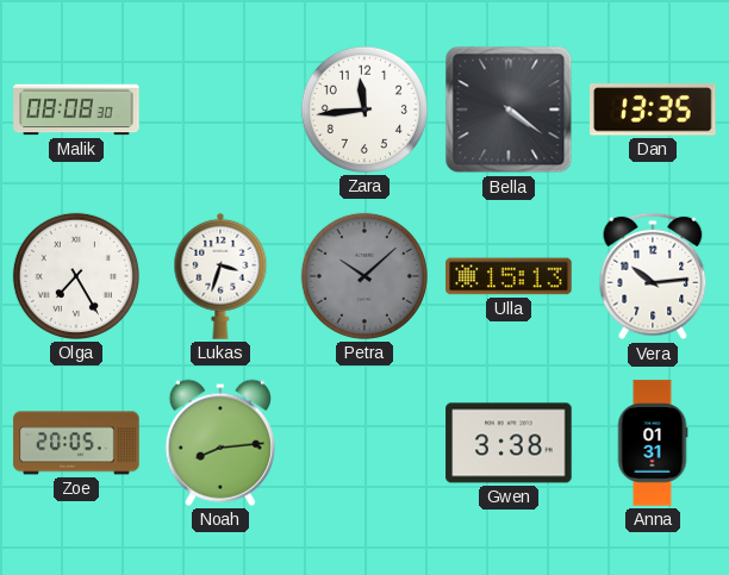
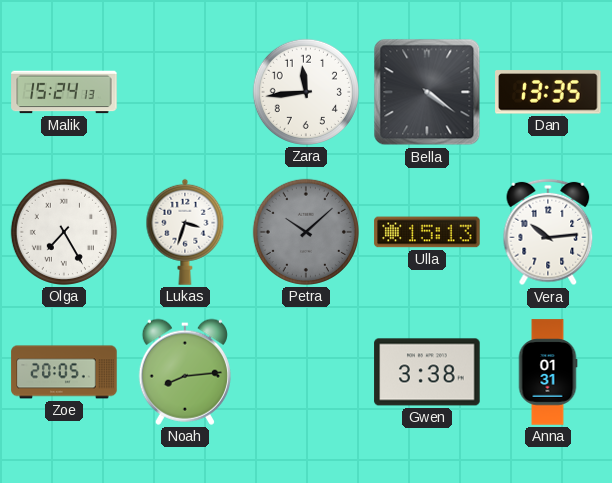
Malik: 08:08 -> 15:24
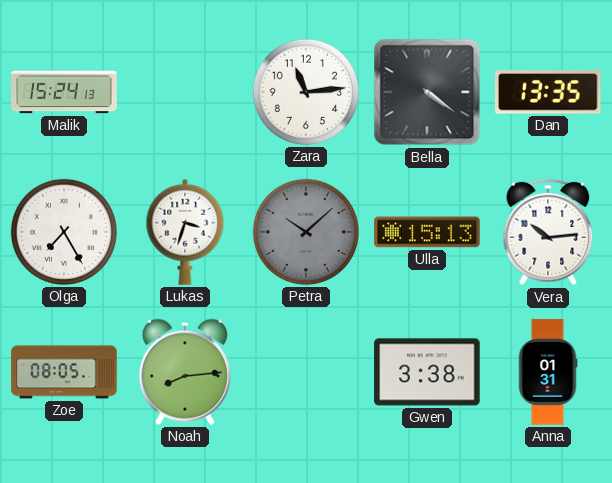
Zara: 11:44 -> 11:14
Zoe: 20:05 -> 08:05
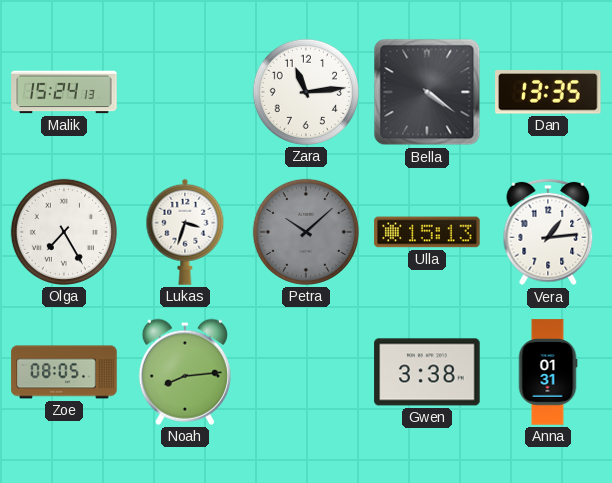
Vera: 10:14 -> 1:14
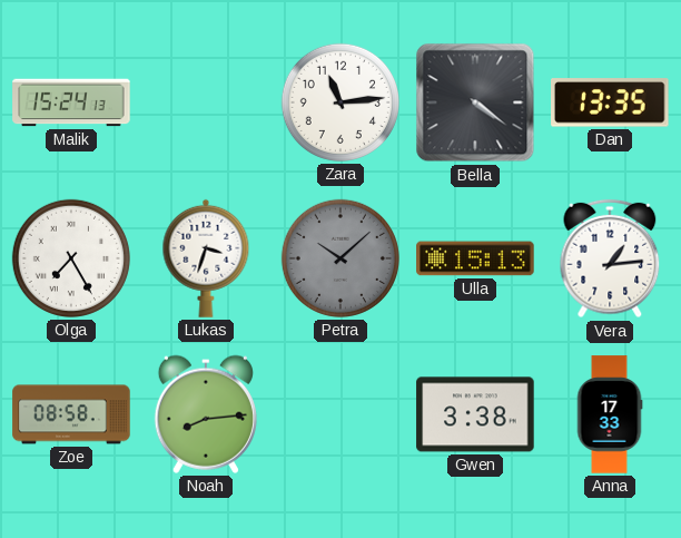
Zoe: 08:05 -> 08:58
Anna: 01:31 -> 17:33
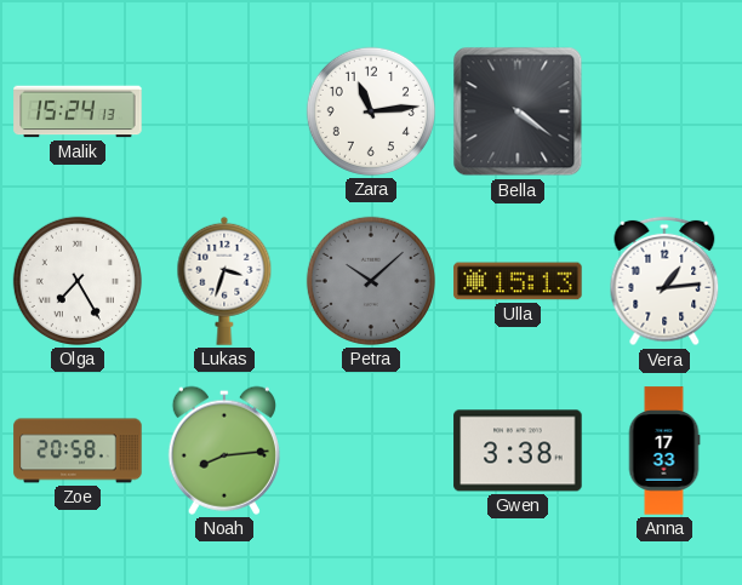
Dan: 13:35 -> none
Zoe: 08:58 -> 20:58
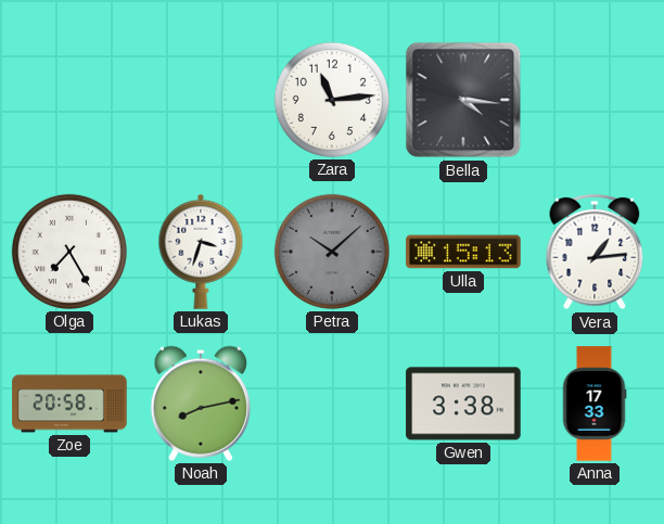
Malik: 15:24 -> none
Bella: 4:21 -> 4:16
Noah: 8:14 -> 8:13
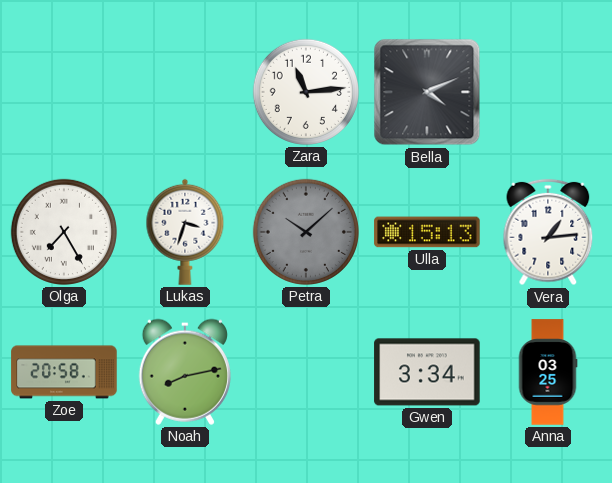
Bella: 4:16 -> 4:11
Gwen: 3:38 -> 3:34
Anna: 17:33 -> 03:25
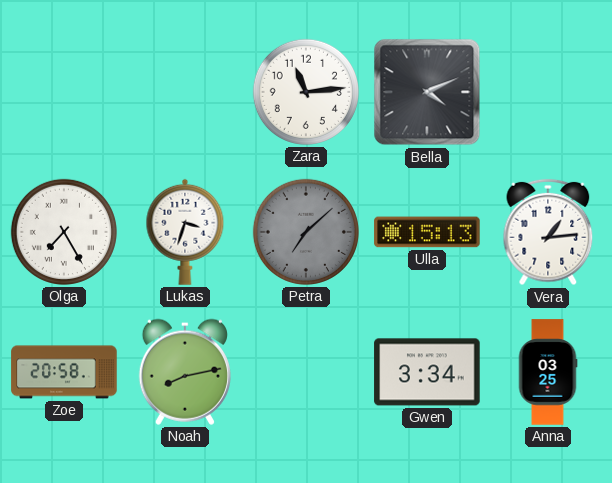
Petra: 10:08 -> 7:08
